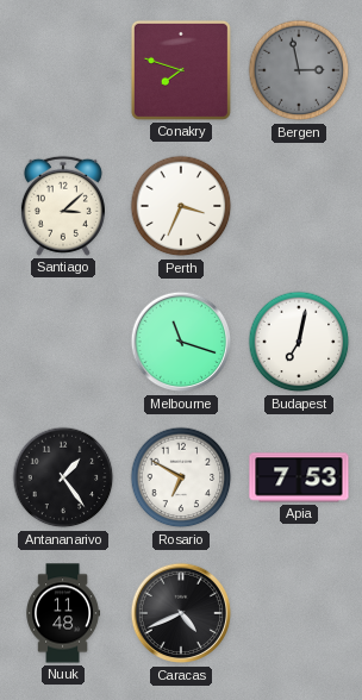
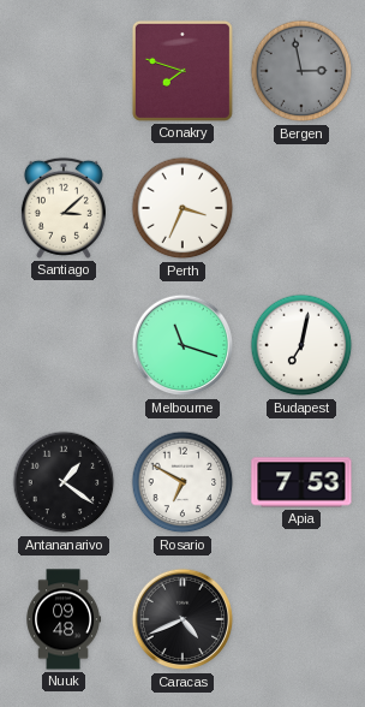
Antananarivo: 1:24 -> 1:21
Nuuk: 11:48 -> 09:48
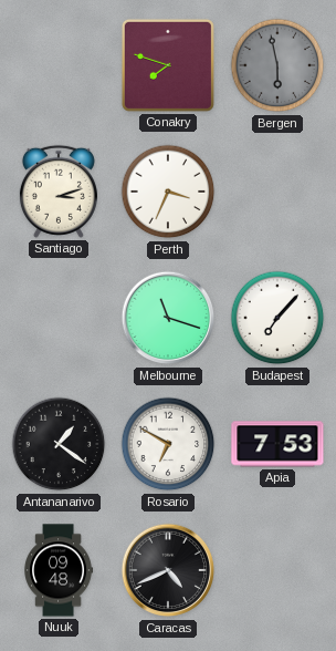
Bergen: 2:58 -> 5:58
Santiago: 3:08 -> 3:12
Budapest: 7:02 -> 7:07
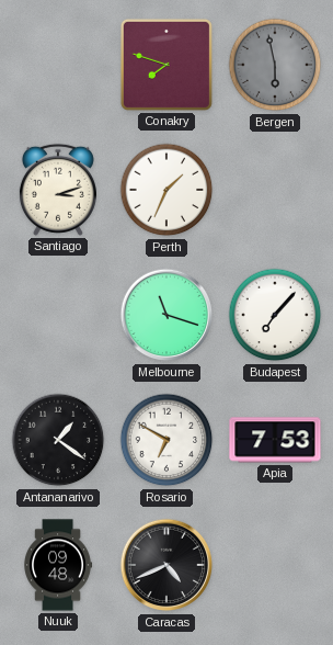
Perth: 3:34 -> 1:34
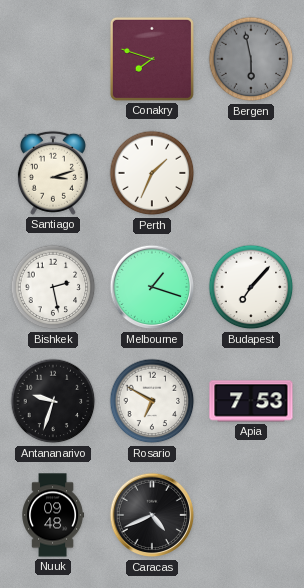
Bishkek: none -> 2:28
Melbourne: 11:18 -> 1:18
Antananarivo: 1:21 -> 9:33
